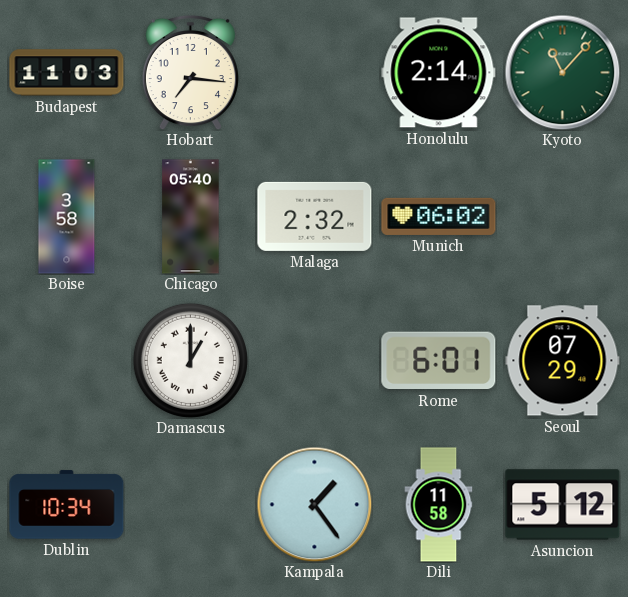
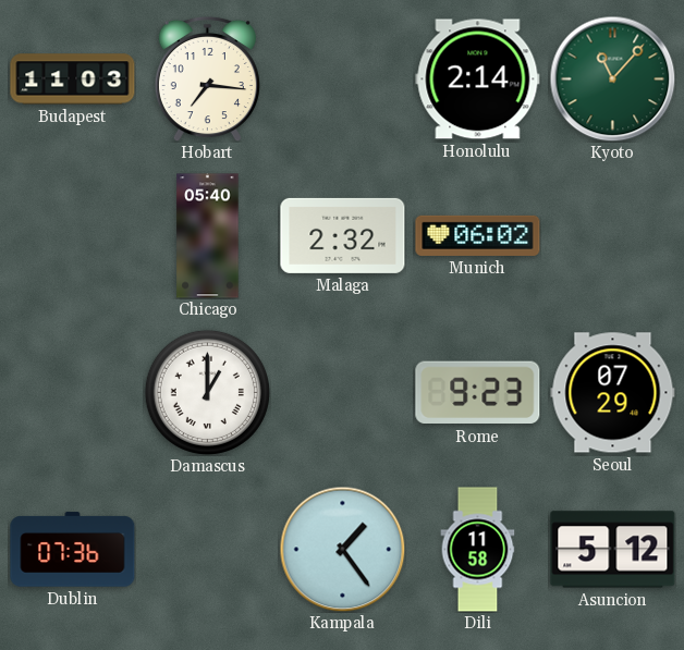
Boise: 3:58 -> none
Rome: 6:01 -> 9:23
Dublin: 10:34 -> 07:36
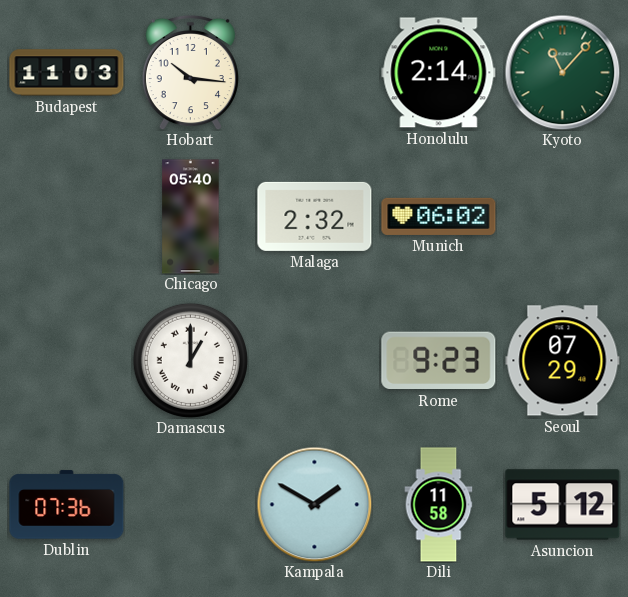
Hobart: 7:16 -> 10:16
Kampala: 1:24 -> 1:50
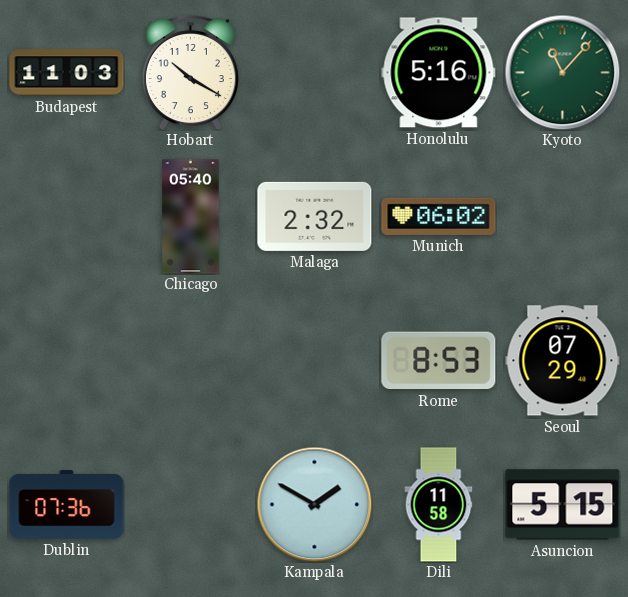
Hobart: 10:16 -> 10:20
Honolulu: 2:14 -> 5:16
Damascus: 1:00 -> none
Rome: 9:23 -> 8:53
Asuncion: 5:12 -> 5:15
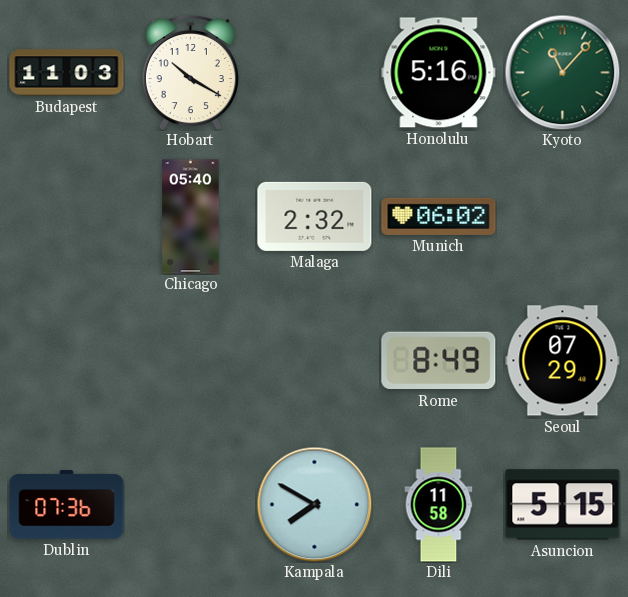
Rome: 8:53 -> 8:49
Kampala: 1:50 -> 7:50
